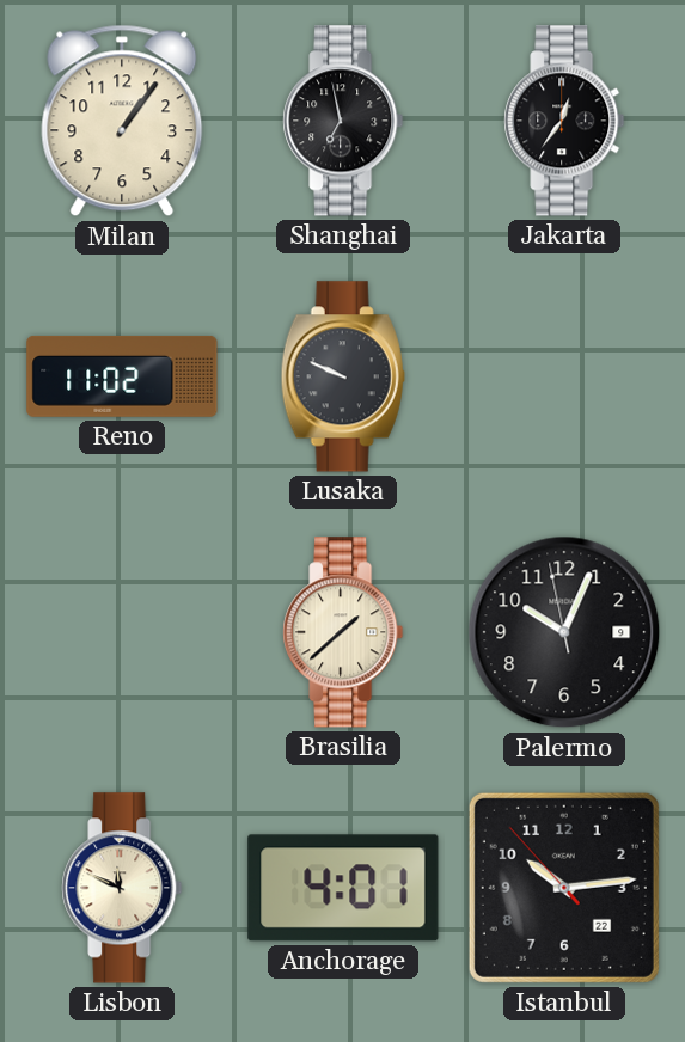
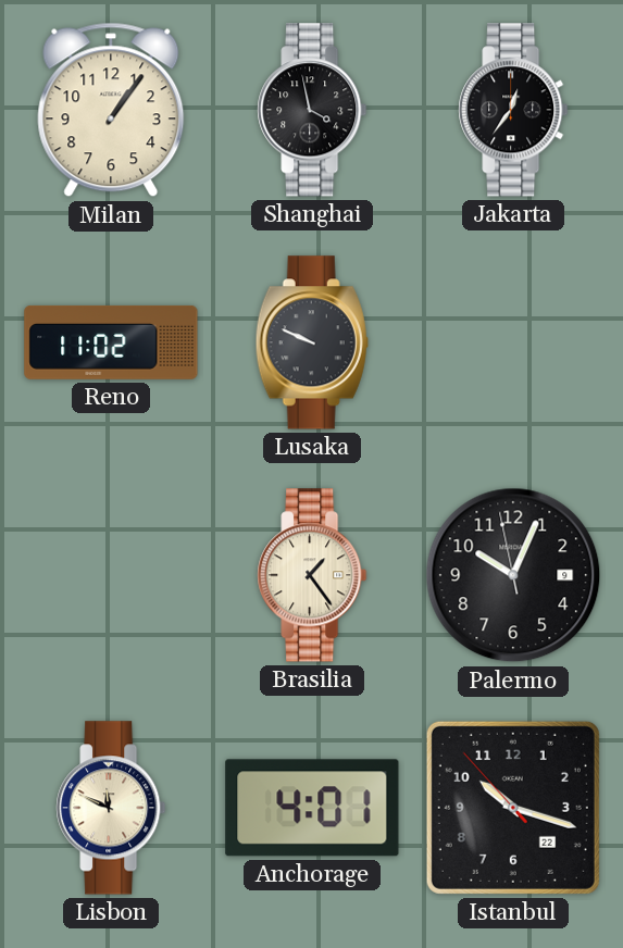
Shanghai: 6:58 -> 3:58
Brasilia: 1:38 -> 1:24
Istanbul: 10:13 -> 10:17
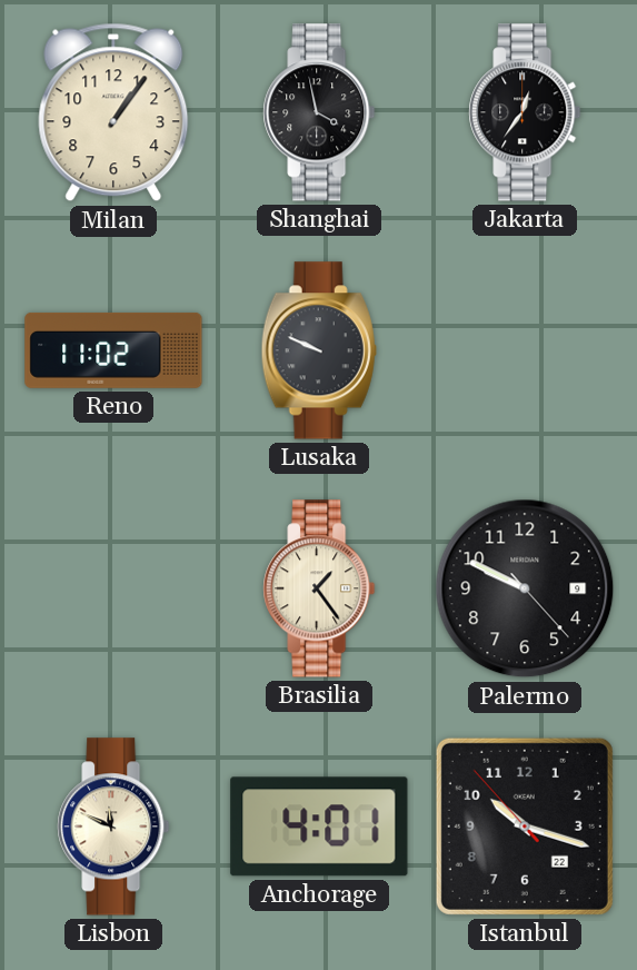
Palermo: 10:03 -> 9:49
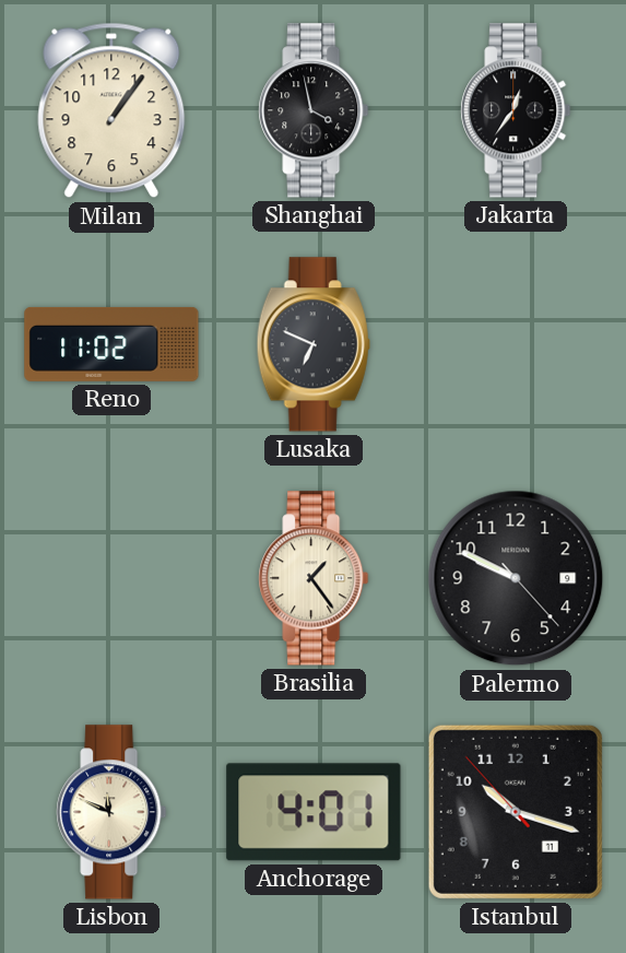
Lusaka: 9:49 -> 6:49
Istanbul date: 22 -> 11
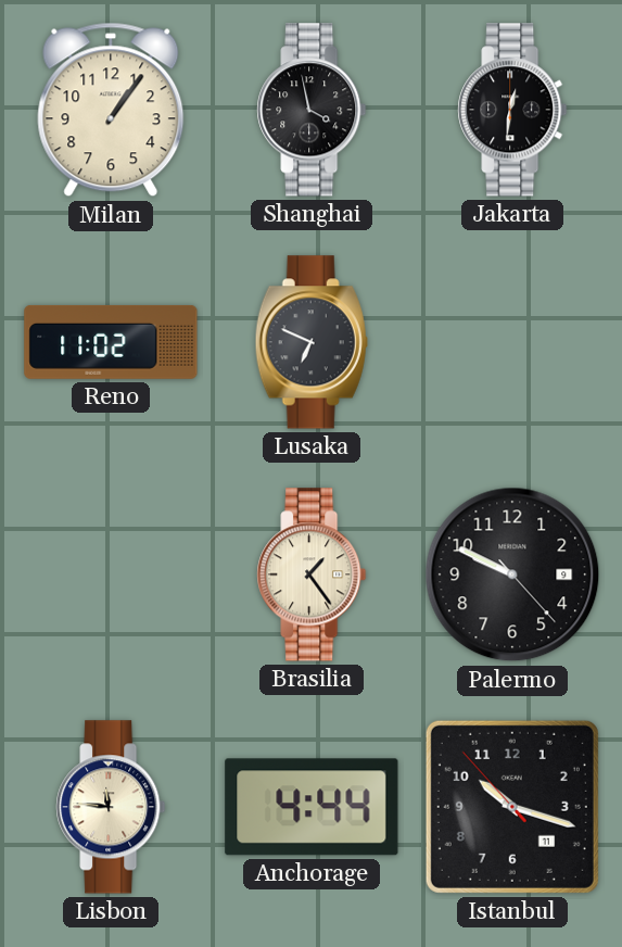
Jakarta: 12:36 -> 12:31
Lisbon: 11:49 -> 11:46
Anchorage: 4:01 -> 4:44
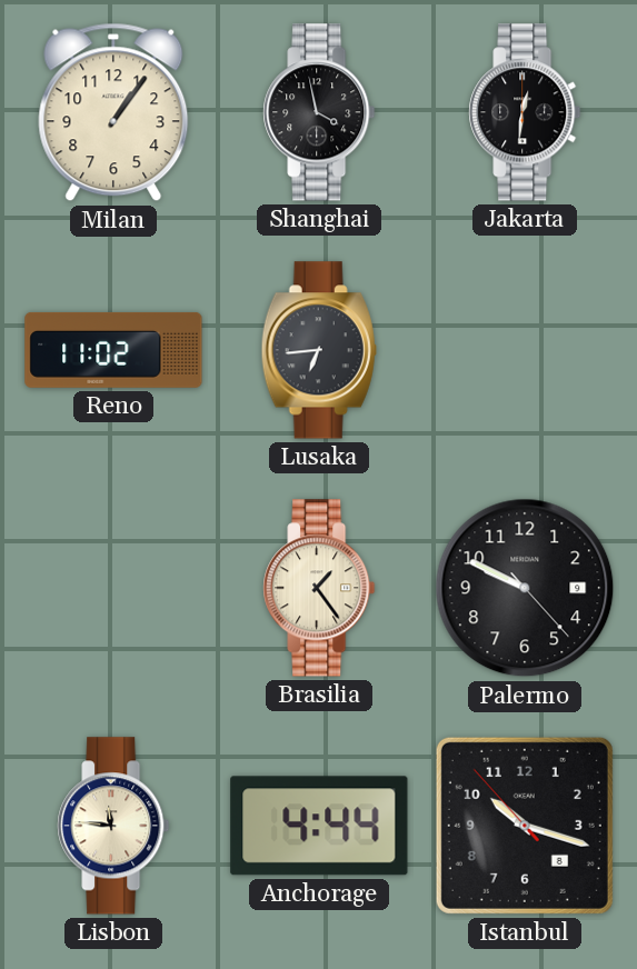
Lusaka: 6:49 -> 6:44
Istanbul date: 11 -> 8
